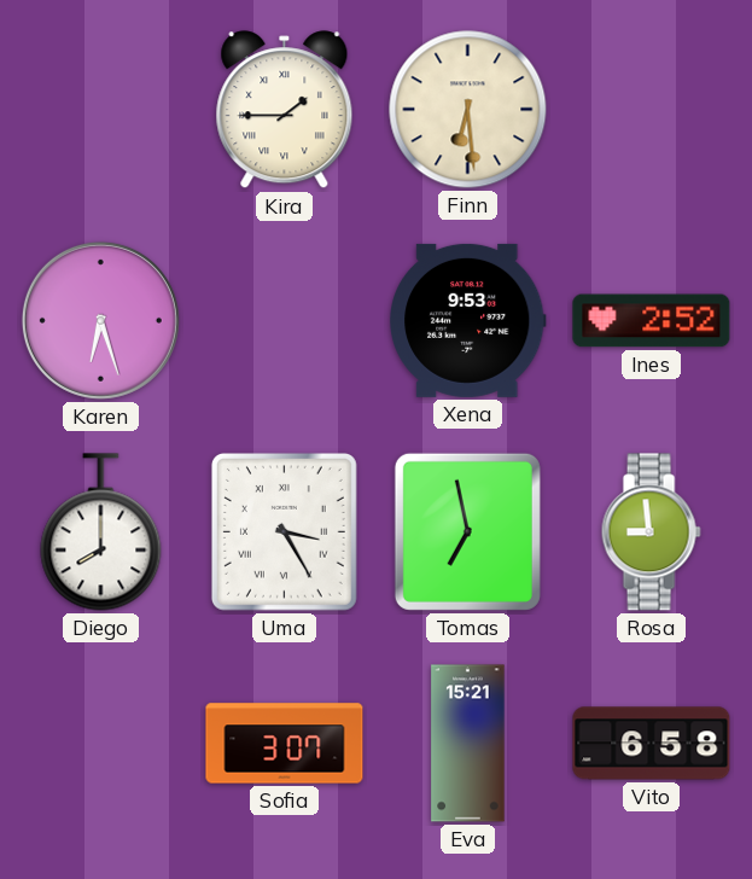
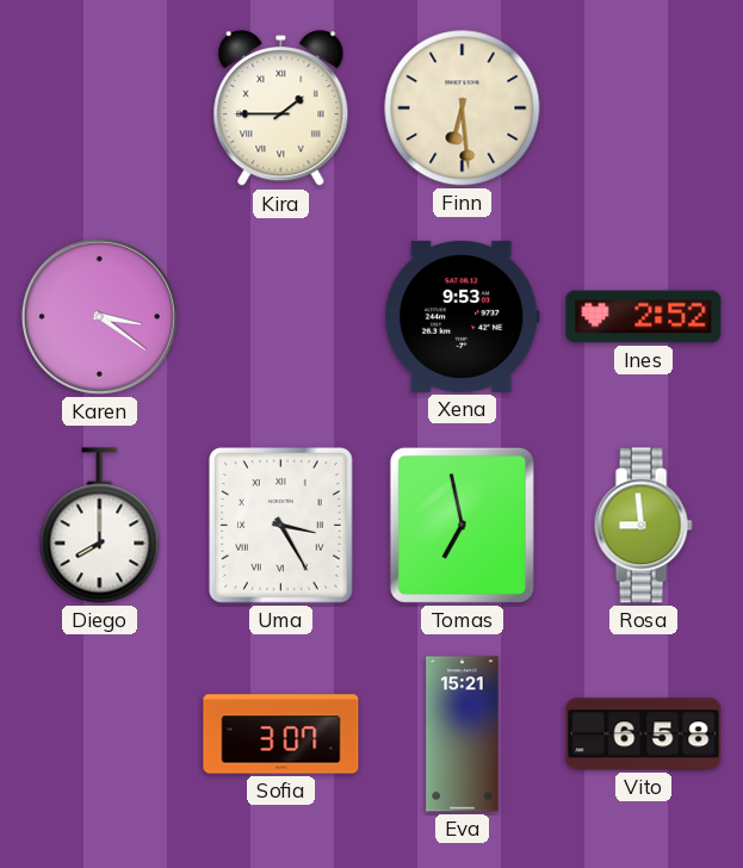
Karen: 6:27 -> 3:21
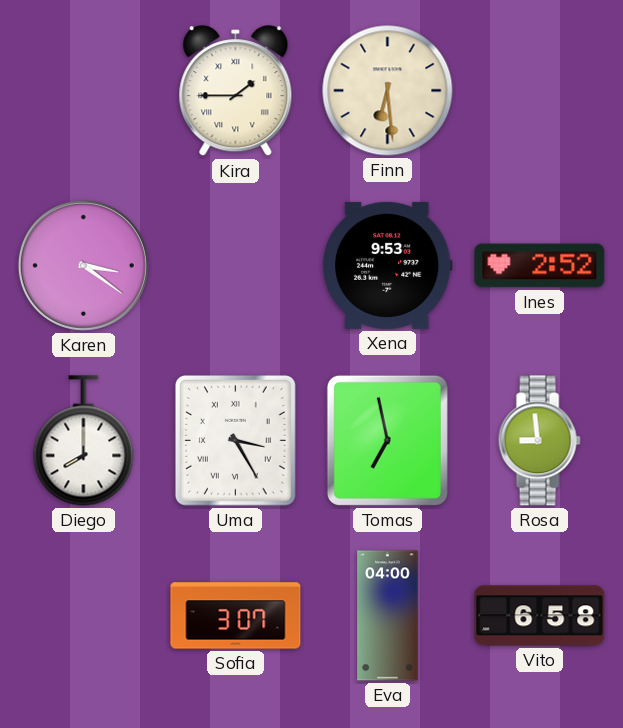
Eva: 15:21 -> 04:00
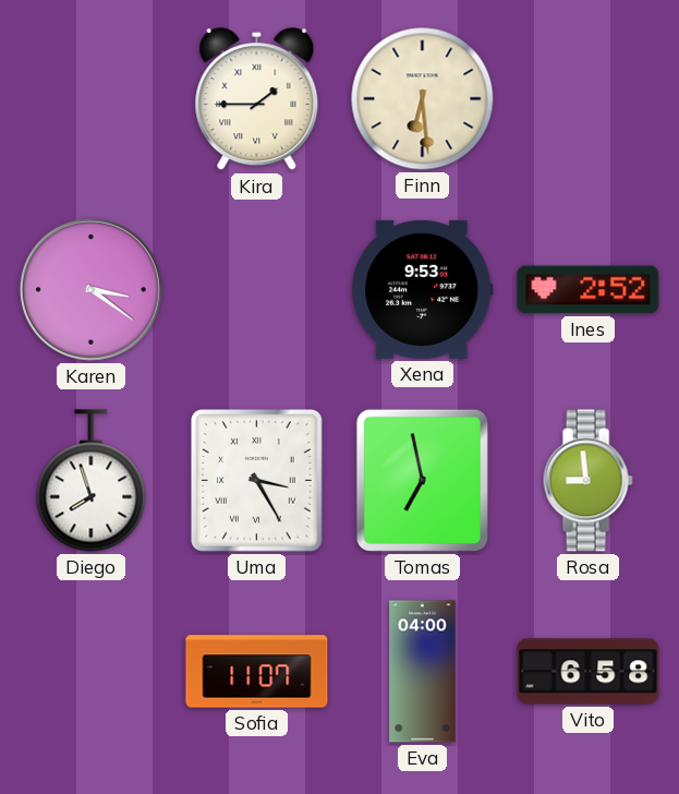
Diego: 8:00 -> 7:57
Sofia: 3:07 -> 11:07
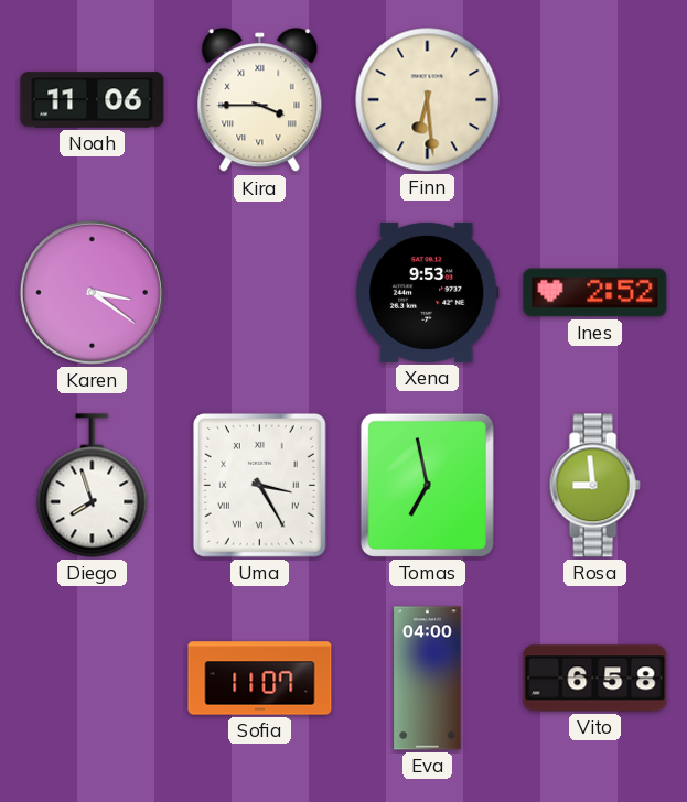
Noah: none -> 11:06
Kira: 1:45 -> 3:45
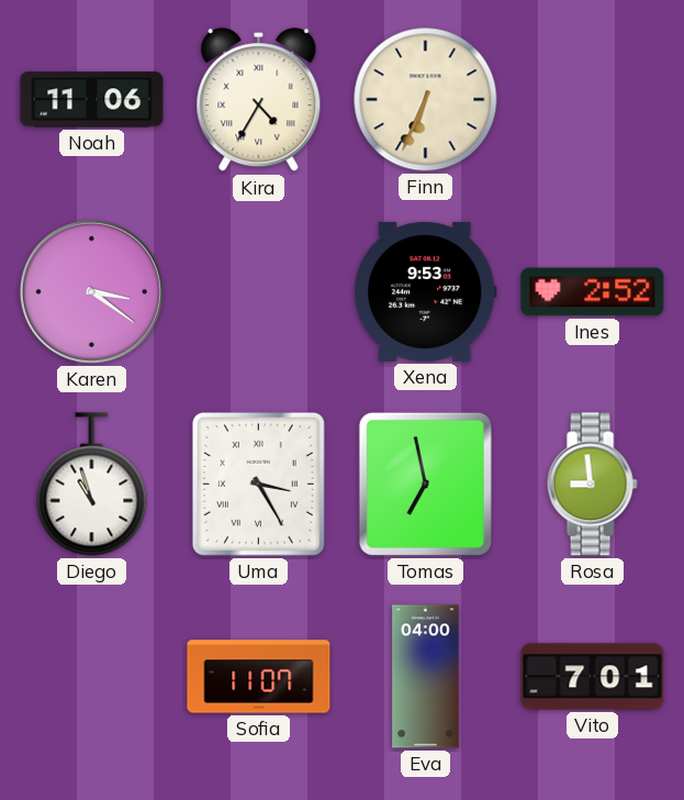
Kira: 3:45 -> 4:35
Finn: 6:29 -> 6:34
Diego: 7:57 -> 10:57
Vito: 6:58 -> 7:01
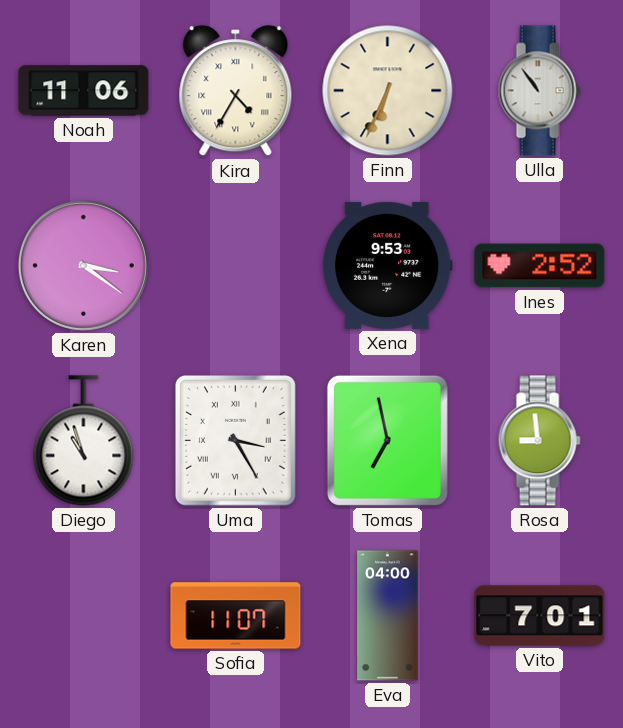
Ulla: none -> 10:54
